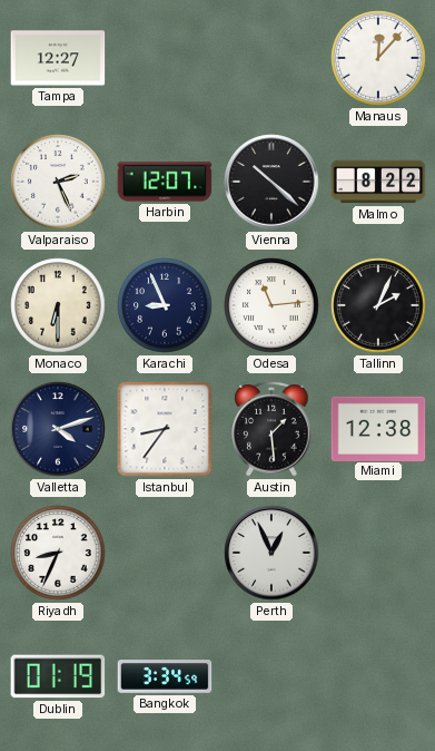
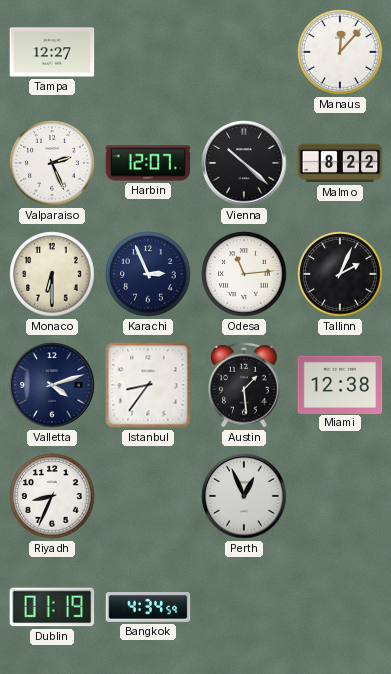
Karachi: 8:56 -> 2:56
Bangkok: 3:34 -> 4:34
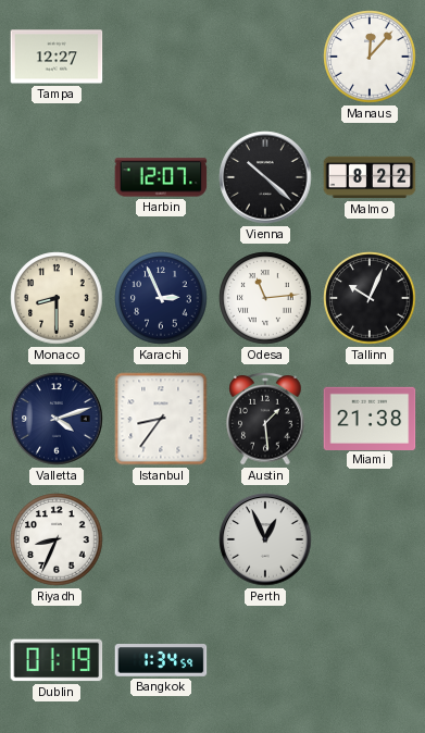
Valparaiso: 2:26 -> none
Monaco: 6:30 -> 8:30
Tallinn: 2:04 -> 10:04
Miami: 12:38 -> 21:38
Bangkok: 4:34 -> 1:34
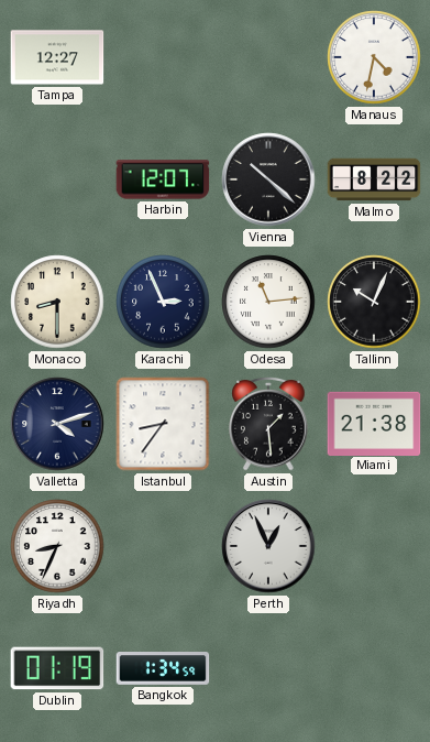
Manaus: 12:07 -> 4:32
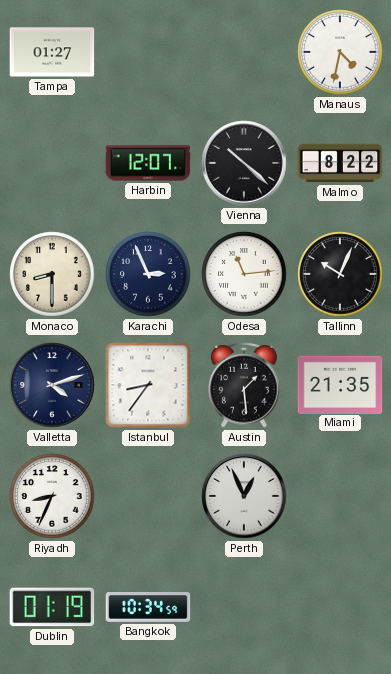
Tampa: 12:27 -> 01:27
Miami: 21:38 -> 21:35
Bangkok: 1:34 -> 10:34
